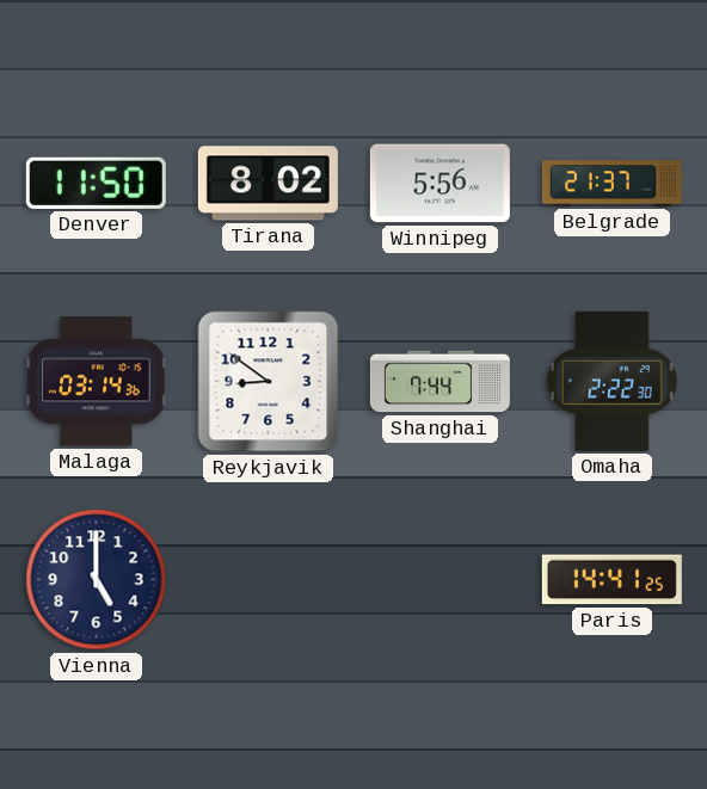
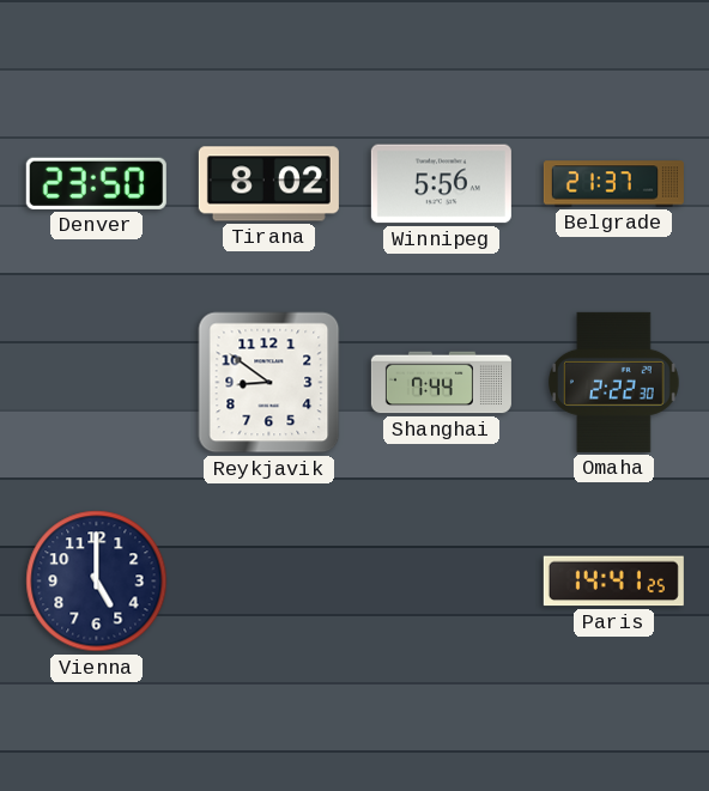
Denver: 11:50 -> 23:50
Malaga: 03:14 -> none
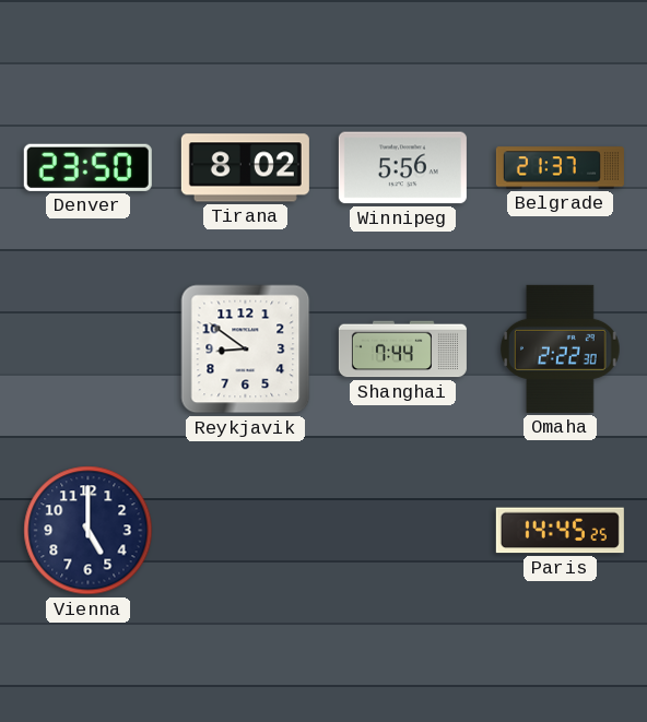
Paris: 14:41 -> 14:45
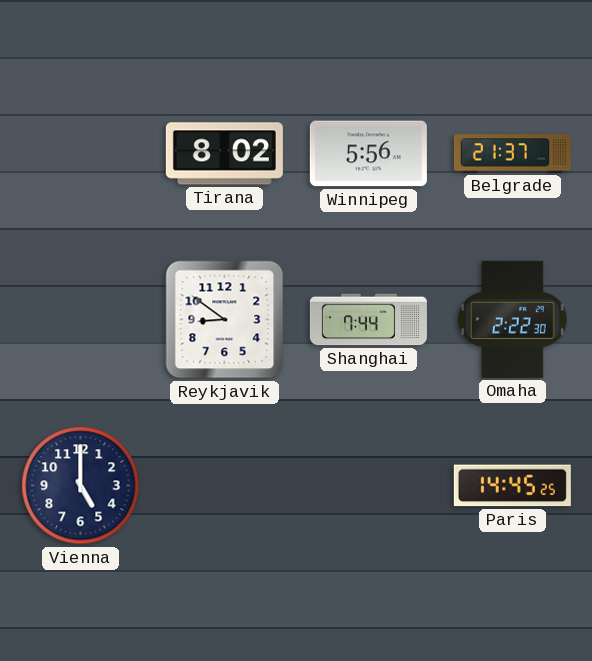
Denver: 23:50 -> none
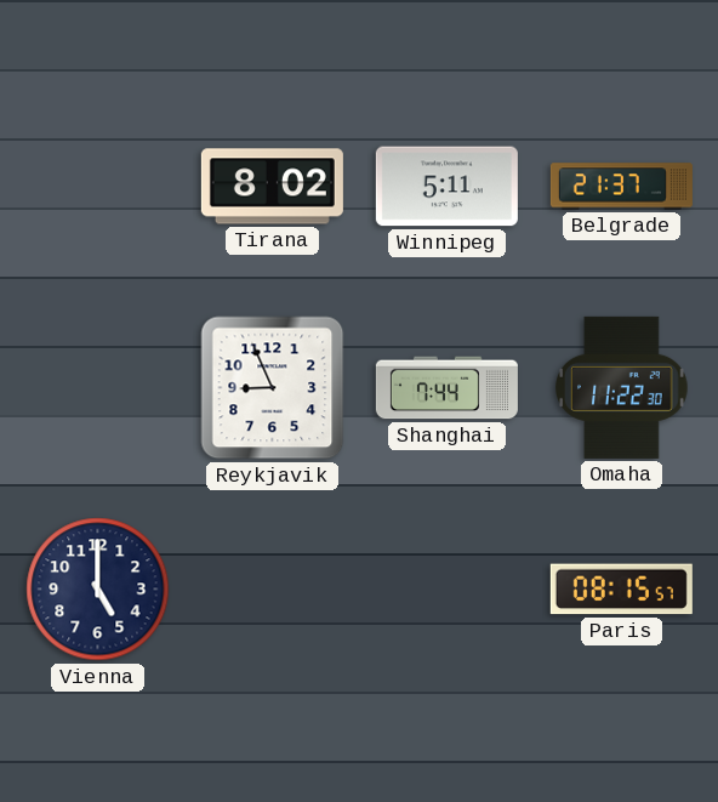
Winnipeg: 5:56 -> 5:11
Reykjavik: 8:51 -> 8:56
Omaha: 2:22 -> 11:22
Paris: 14:45 -> 08:15
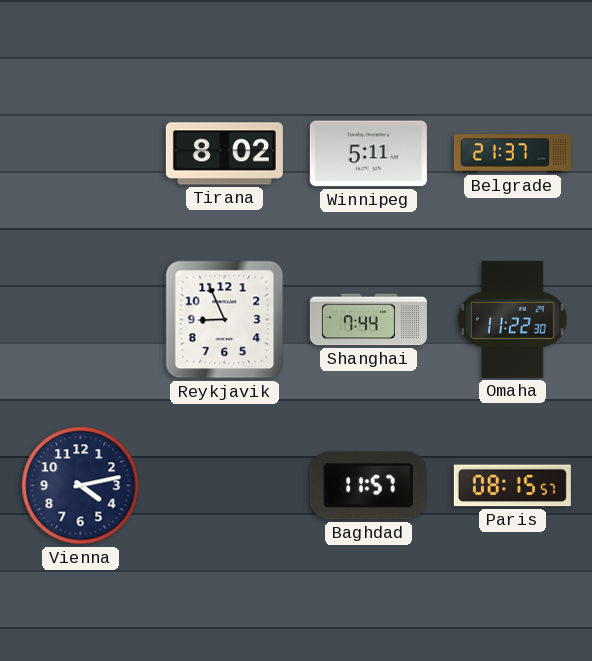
Vienna: 5:00 -> 4:13
Baghdad: none -> 11:57
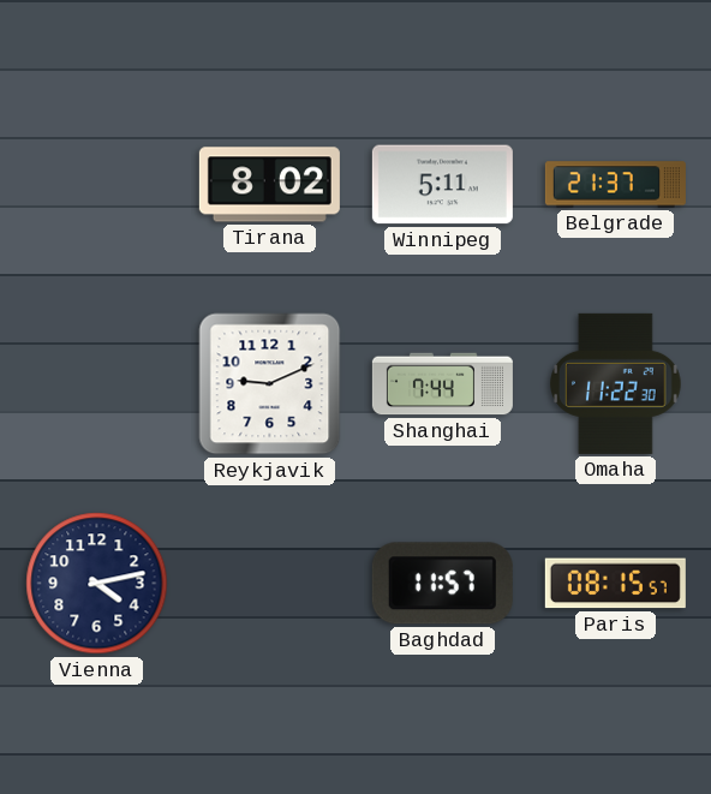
Reykjavik: 8:56 -> 9:11
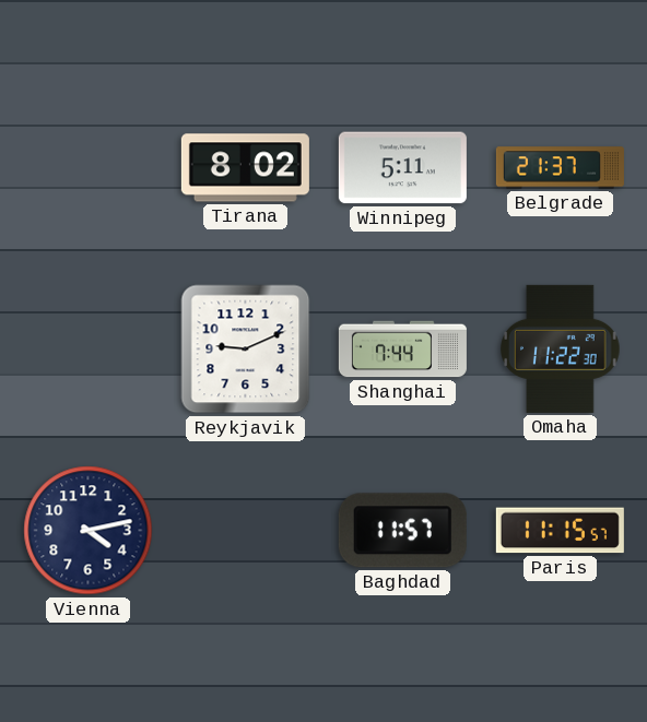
Paris: 08:15 -> 11:15
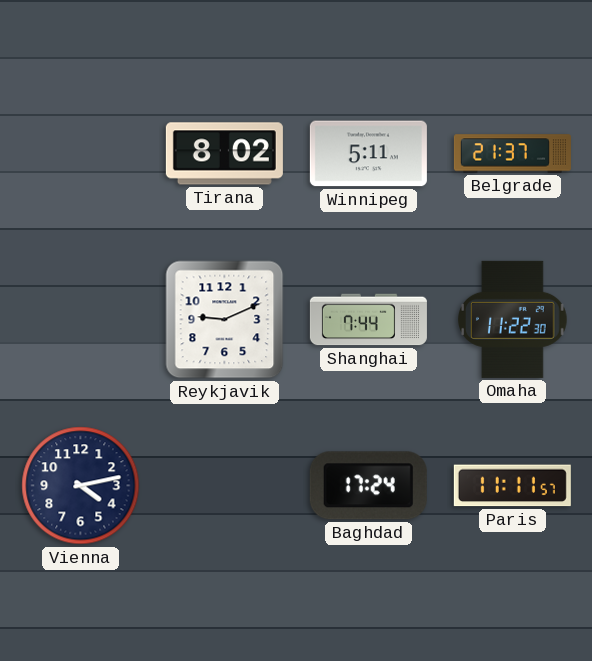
Baghdad: 11:57 -> 17:24
Paris: 11:15 -> 11:11
